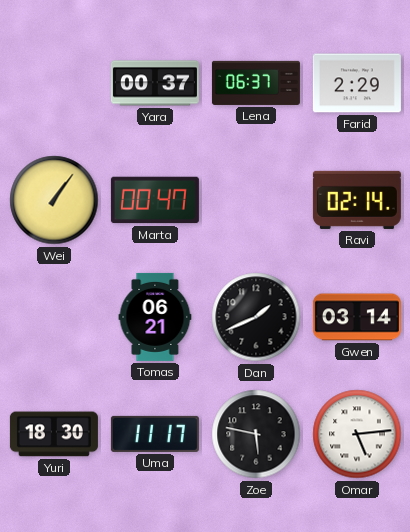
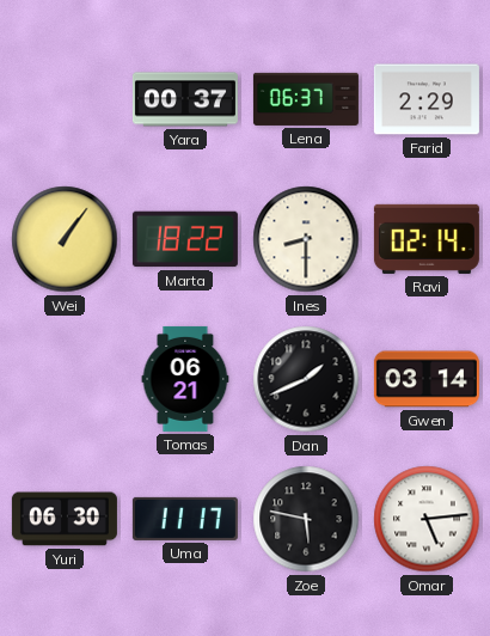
Marta: 00:47 -> 18:22
Ines: none -> 8:30
Yuri: 18:30 -> 06:30
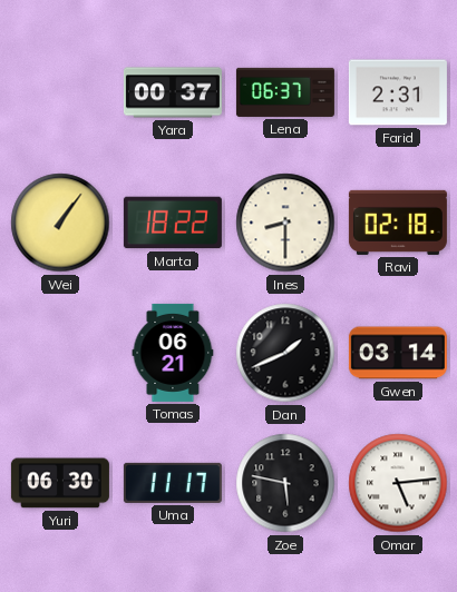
Farid: 2:29 -> 2:31
Ravi: 02:14 -> 02:18
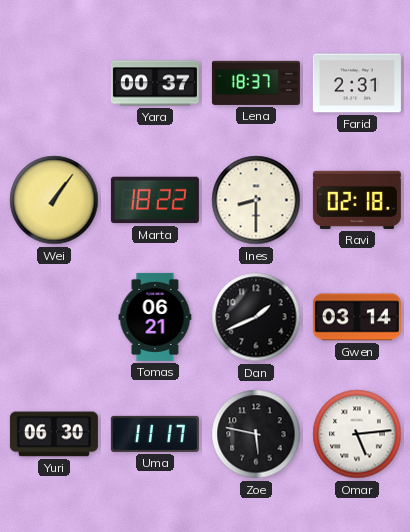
Lena: 06:37 -> 18:37
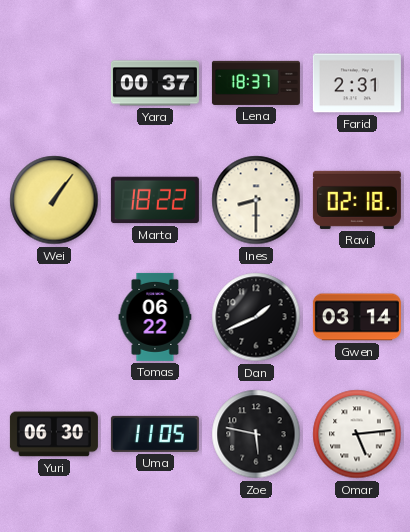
Tomas: 06:21 -> 06:22
Uma: 11:17 -> 11:05
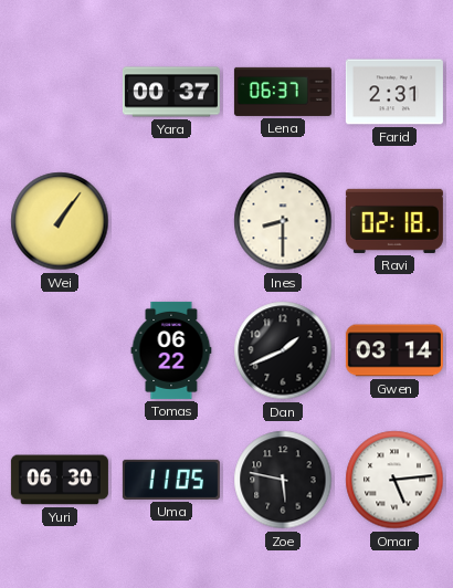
Lena: 18:37 -> 06:37
Marta: 18:22 -> none
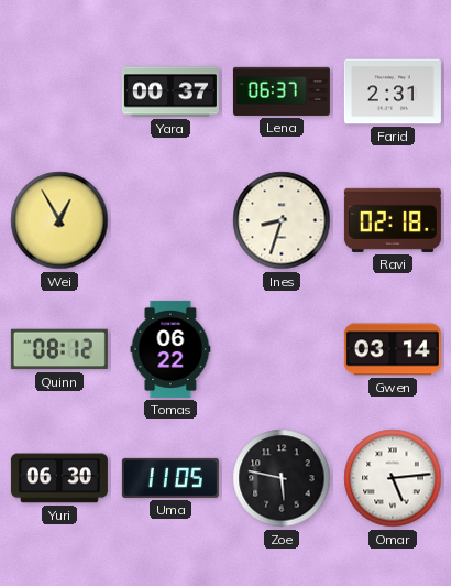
Wei: 1:06 -> 12:55
Ines: 8:30 -> 8:33
Quinn: none -> 08:12
Dan: 1:41 -> none
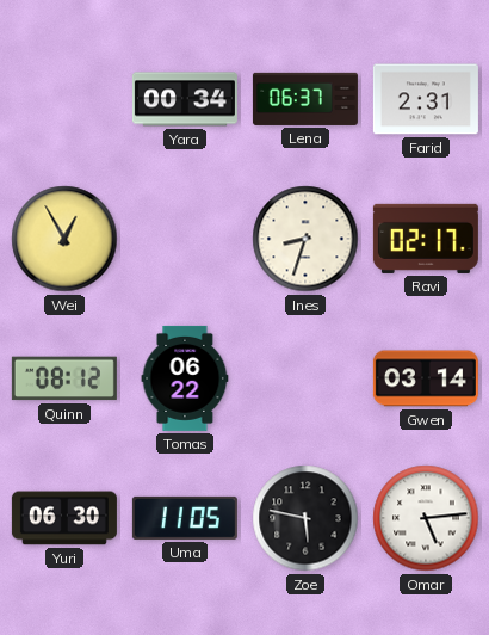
Yara: 00:37 -> 00:34
Ravi: 02:18 -> 02:17
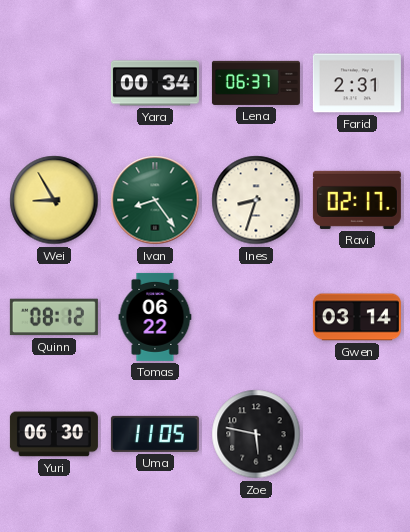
Wei: 12:55 -> 8:55
Ivan: none -> 8:24
Omar: 5:14 -> none
